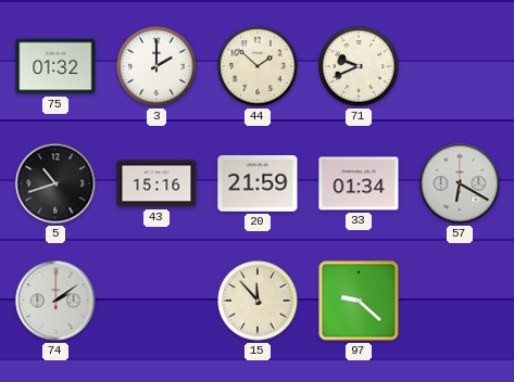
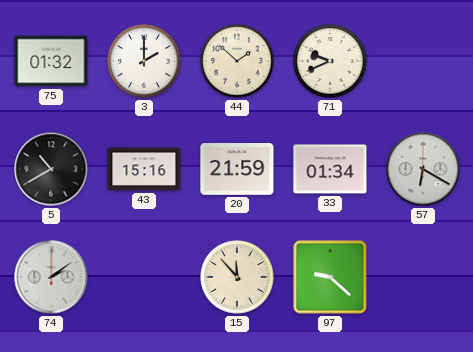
5: 10:42 -> 10:40
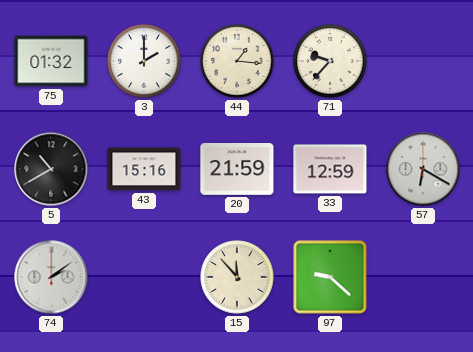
44: 1:52 -> 1:16
71: 9:41 -> 9:37
33: 01:34 -> 12:59
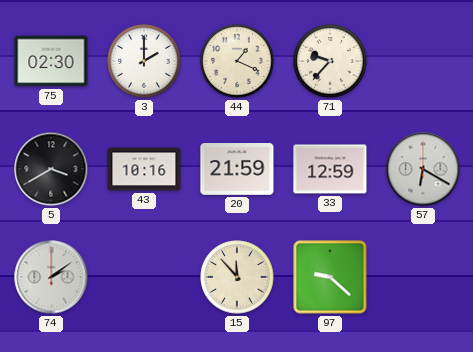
75: 01:32 -> 02:30
44: 1:16 -> 1:19
5: 10:40 -> 3:40
43: 15:16 -> 10:16
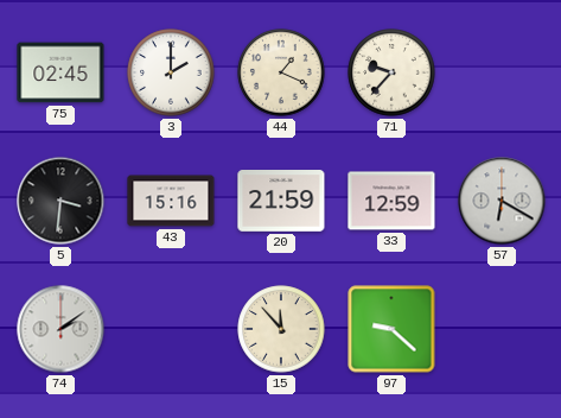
75: 02:30 -> 02:45
5: 3:40 -> 3:31
43: 10:16 -> 15:16
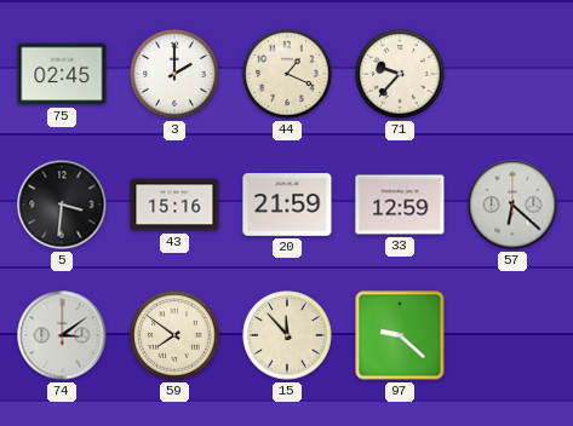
57: 6:20 -> 6:22
74: 2:09 -> 3:09
59: none -> 7:51
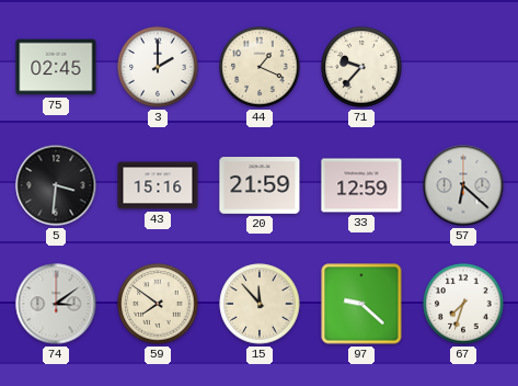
67: none -> 7:33
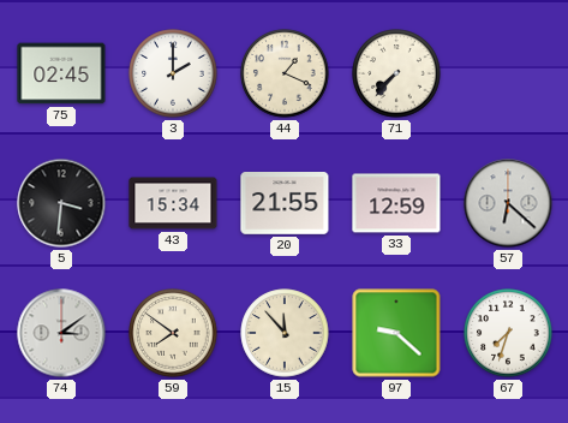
71: 9:37 -> 7:37
43: 15:16 -> 15:34
20: 21:59 -> 21:55
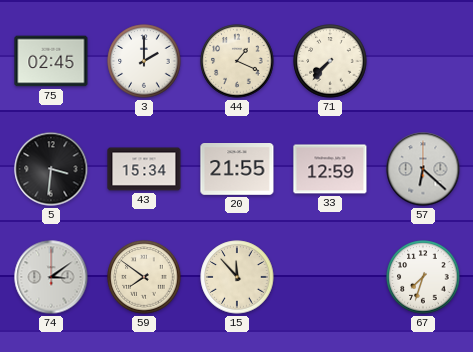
97: 9:22 -> none
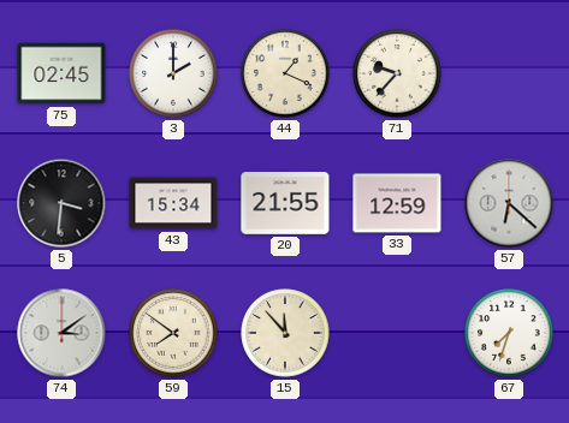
71: 7:37 -> 9:37
